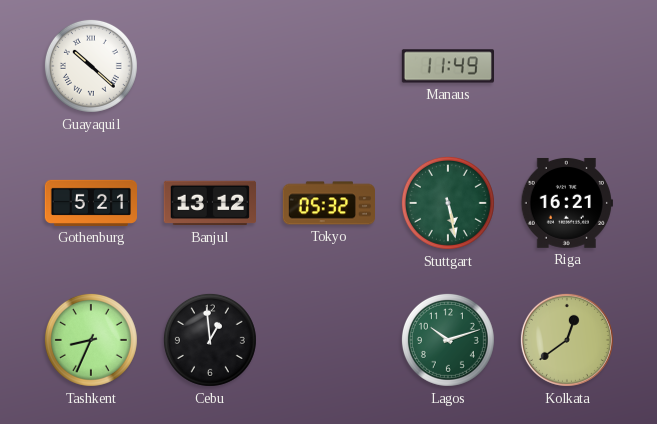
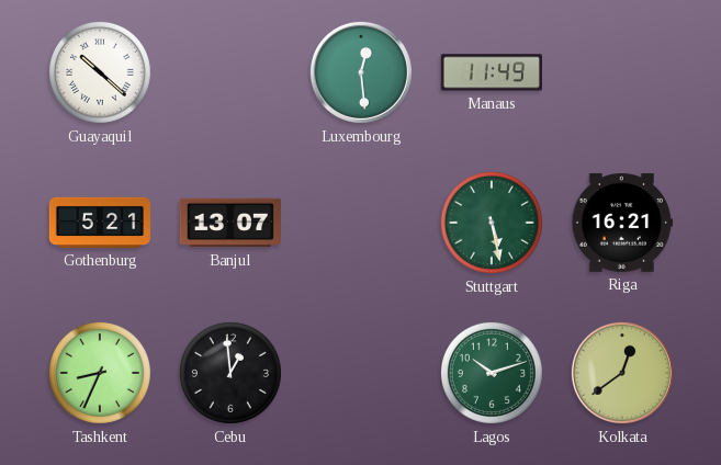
Luxembourg: none -> 12:29
Banjul: 13:12 -> 13:07
Tokyo: 05:32 -> none
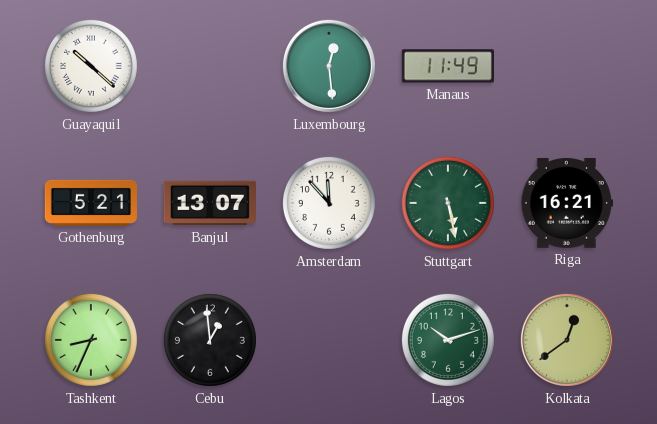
Amsterdam: none -> 11:53
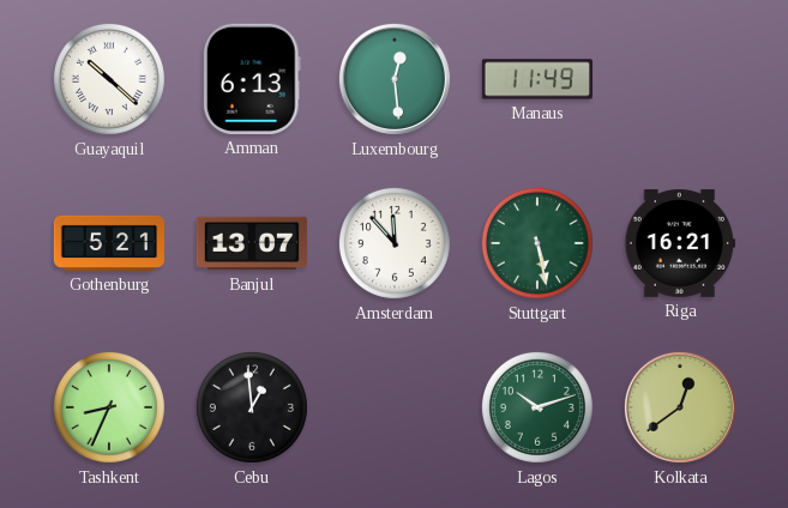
Amman: none -> 6:13
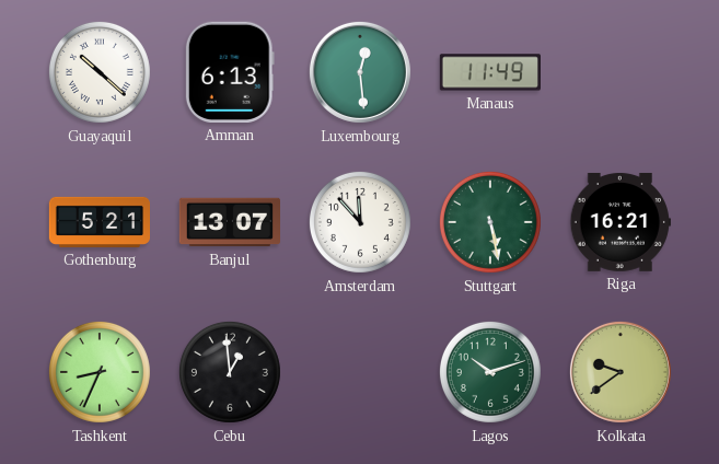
Kolkata: 12:39 -> 9:39
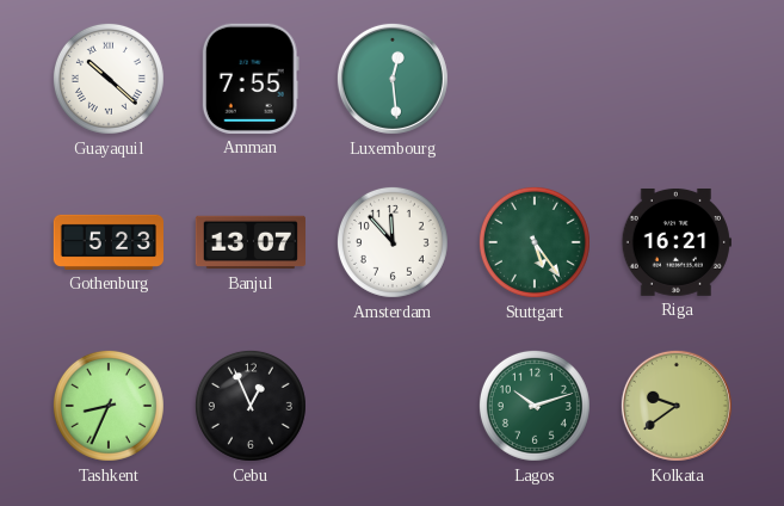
Amman: 6:13 -> 7:55
Manaus: 11:49 -> none
Gothenburg: 5:21 -> 5:23
Stuttgart: 5:28 -> 5:24
Cebu: 12:59 -> 12:56
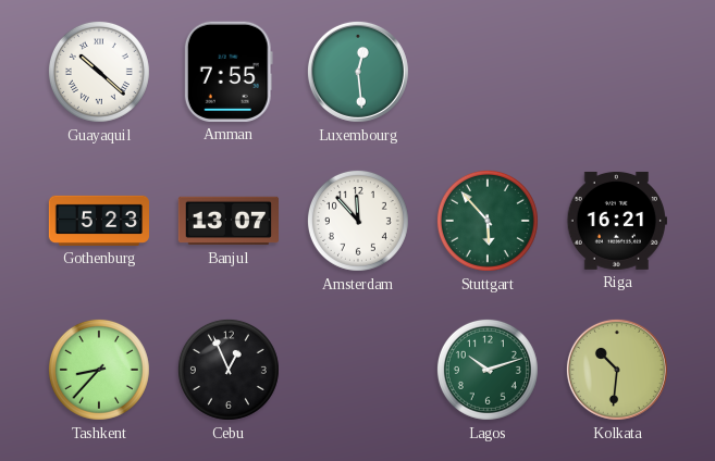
Stuttgart: 5:24 -> 5:53
Tashkent: 8:34 -> 8:37
Kolkata: 9:39 -> 10:31
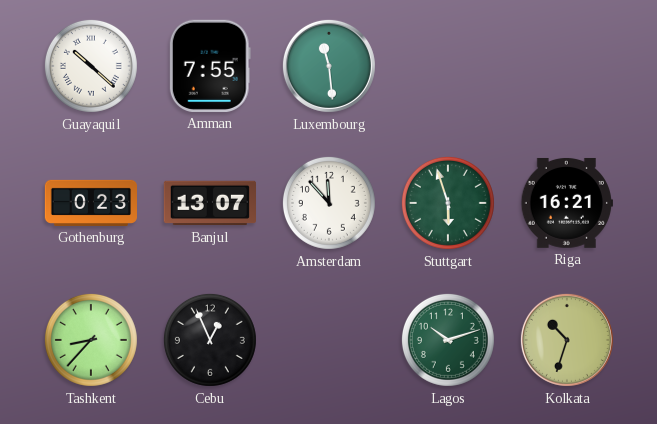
Luxembourg: 12:29 -> 11:29
Gothenburg: 5:23 -> 0:23
Stuttgart: 5:53 -> 5:57
Kolkata: 10:31 -> 10:33
